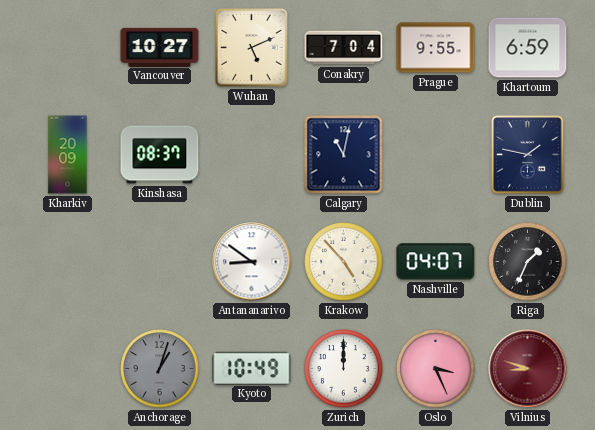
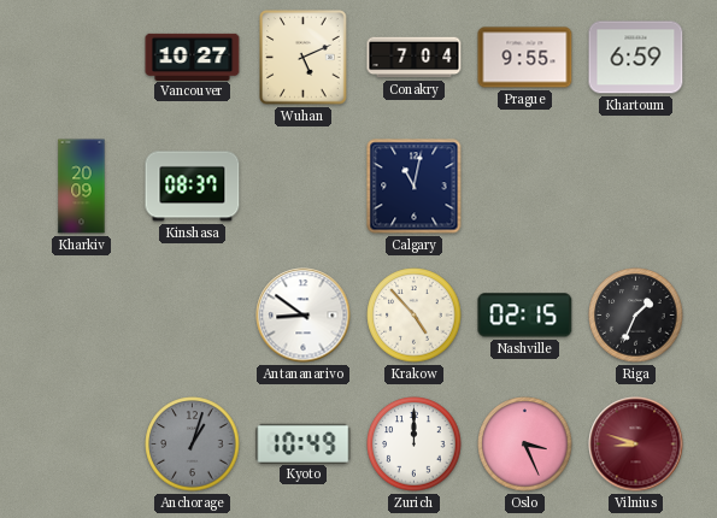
Dublin: 1:47 -> none
Nashville: 04:07 -> 02:15
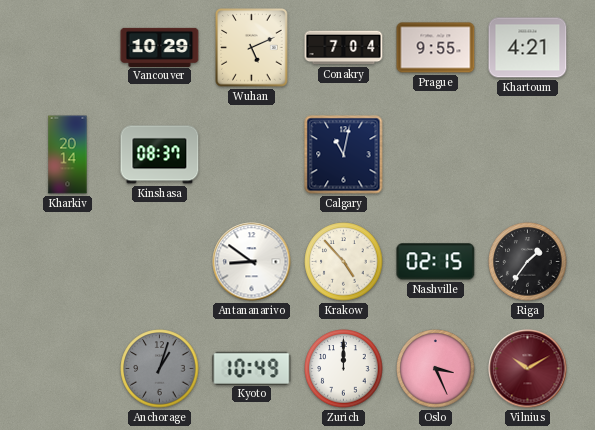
Vancouver: 10:27 -> 10:29
Khartoum: 6:59 -> 4:21
Kharkiv: 20:09 -> 20:14
Riga: 1:34 -> 1:36
Vilnius: 8:48 -> 10:10
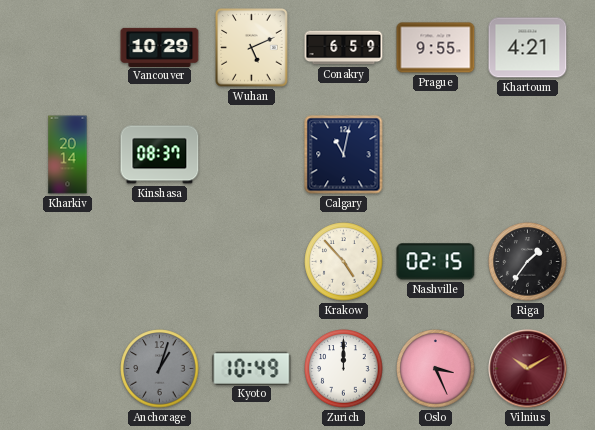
Conakry: 7:04 -> 6:59
Antananarivo: 8:51 -> none
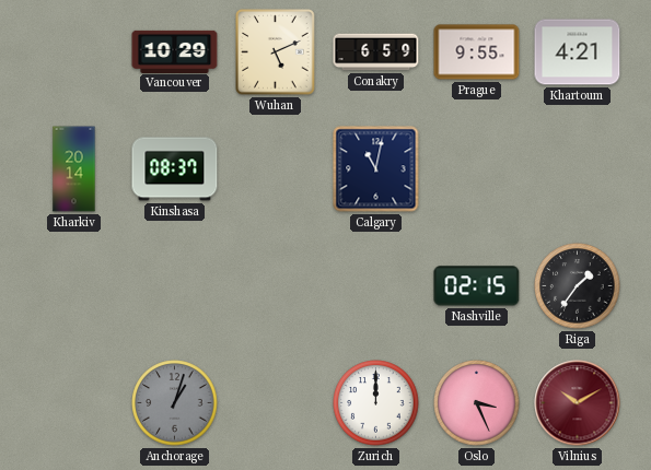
Krakow: 4:53 -> none
Kyoto: 10:49 -> none
